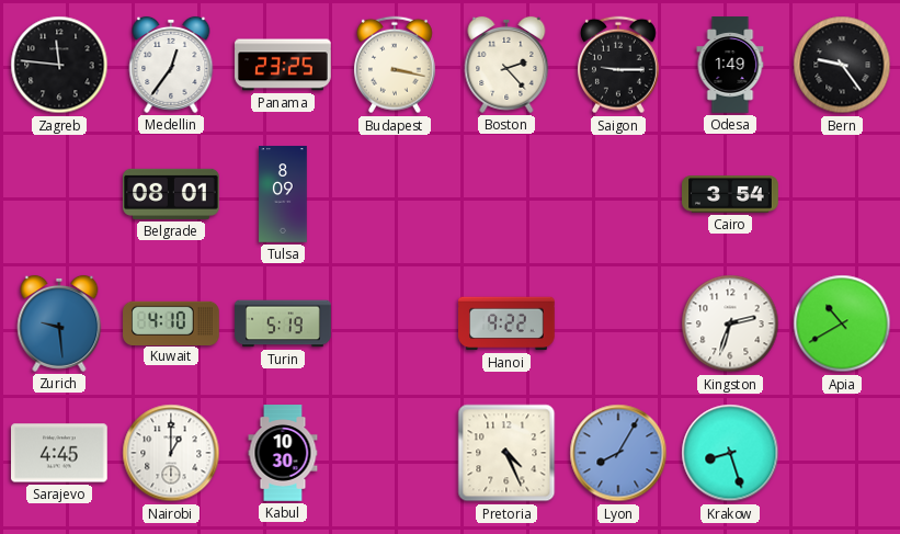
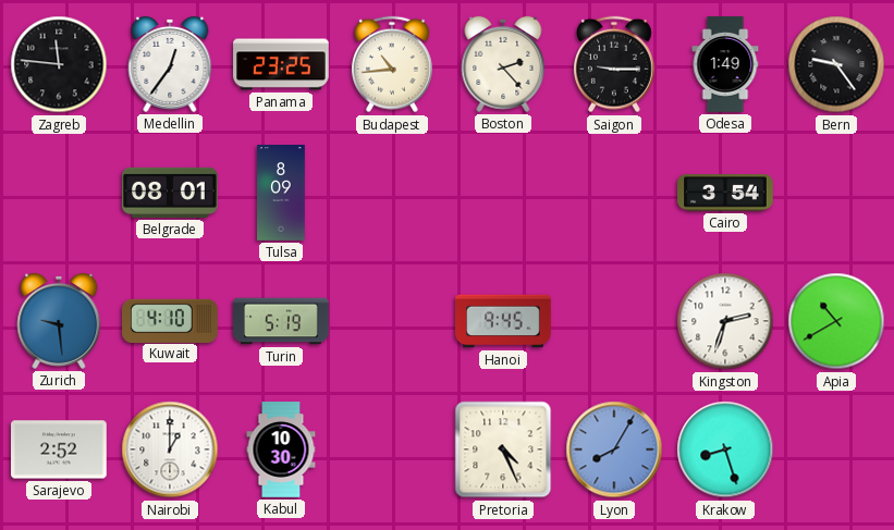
Budapest: 3:17 -> 10:44
Hanoi: 9:22 -> 9:45
Sarajevo: 4:45 -> 2:52
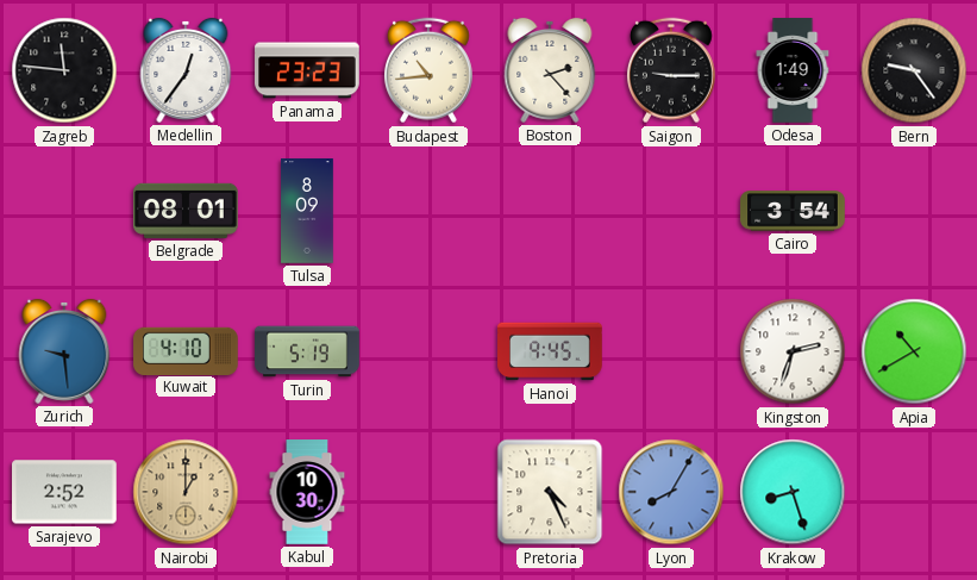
Panama: 23:25 -> 23:23
Nairobi dial: white -> champagne
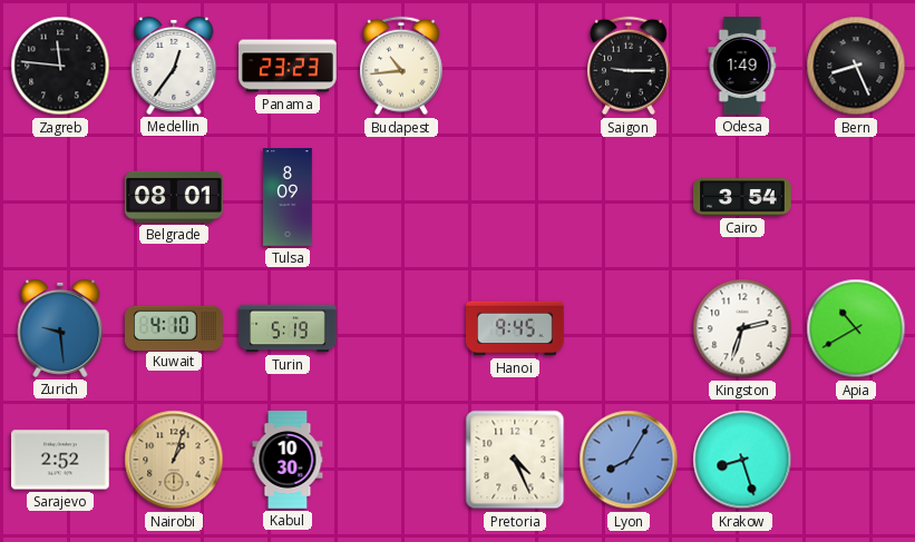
Boston: 2:23 -> none
Bern: 9:24 -> 8:26
Nairobi: 1:00 -> 1:03
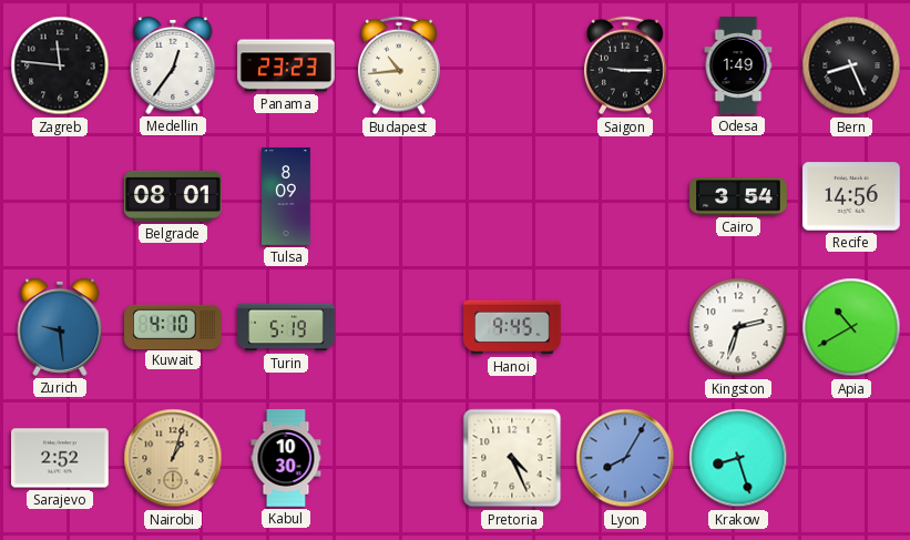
Recife: none -> 14:56
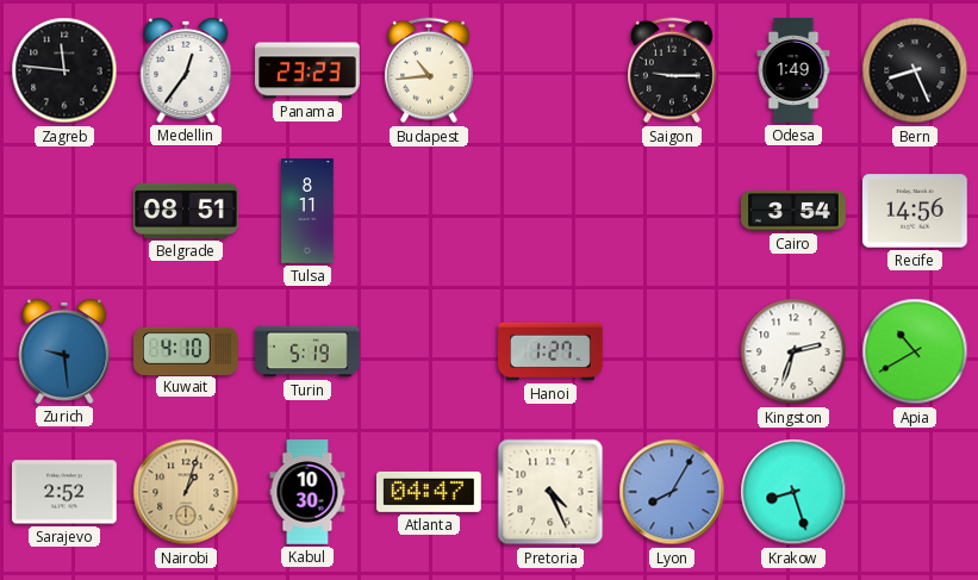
Belgrade: 08:01 -> 08:51
Tulsa: 8:09 -> 8:11
Hanoi: 9:45 -> 1:27
Atlanta: none -> 04:47
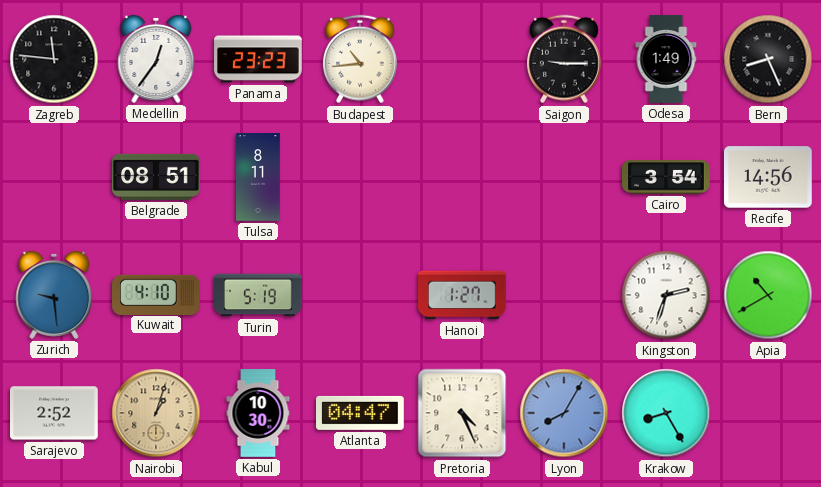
Krakow: 8:27 -> 8:25
